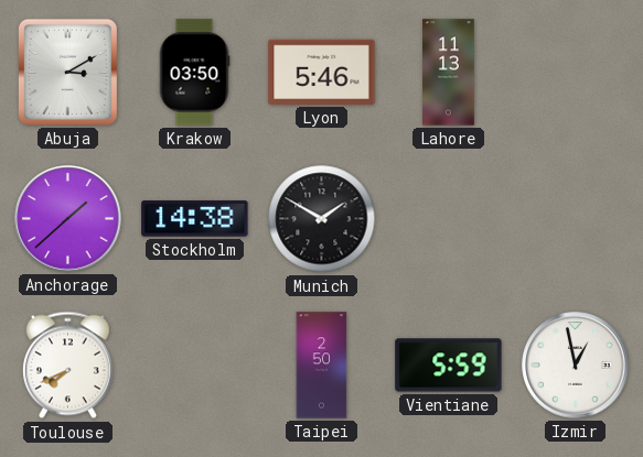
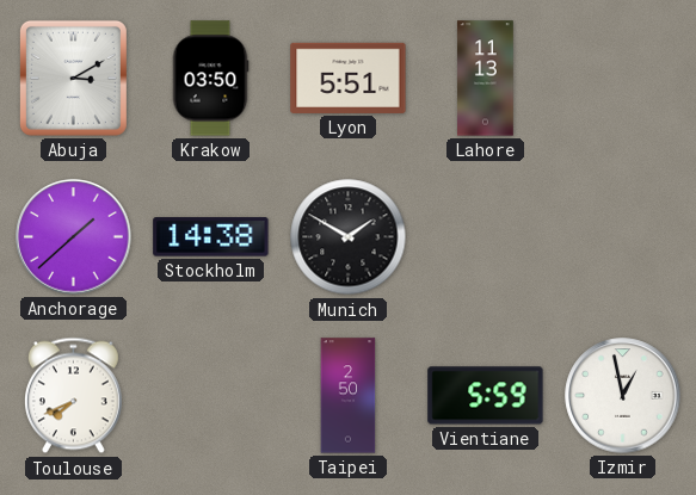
Lyon: 5:46 -> 5:51
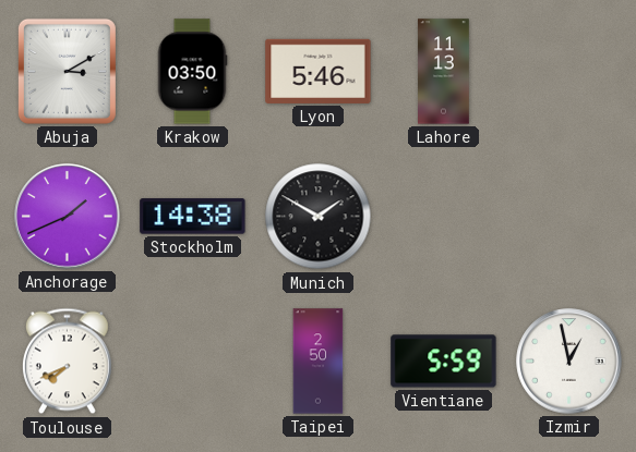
Lyon: 5:51 -> 5:46
Anchorage: 1:38 -> 1:41
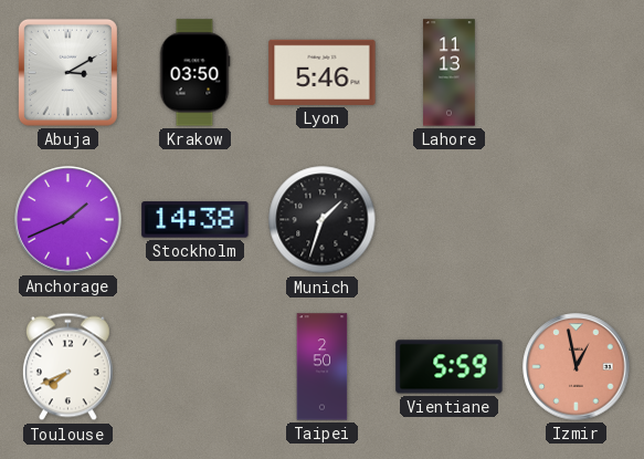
Munich: 1:50 -> 1:33
Izmir dial: white -> salmon
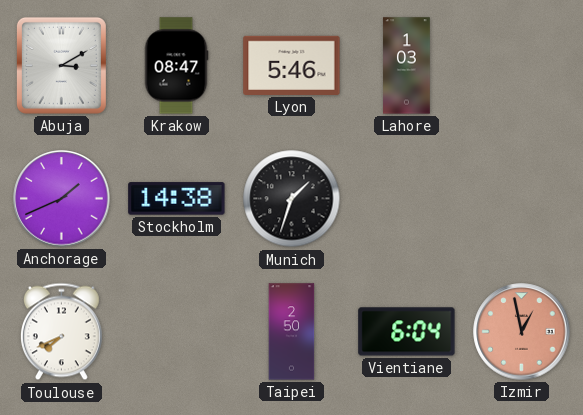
Krakow: 03:50 -> 08:47
Lahore: 11:13 -> 1:03
Vientiane: 5:59 -> 6:04
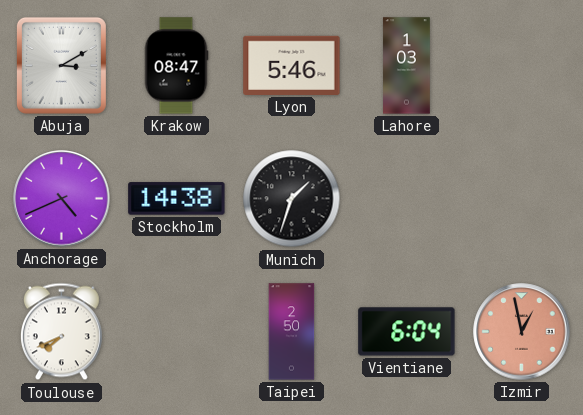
Anchorage: 1:41 -> 4:41
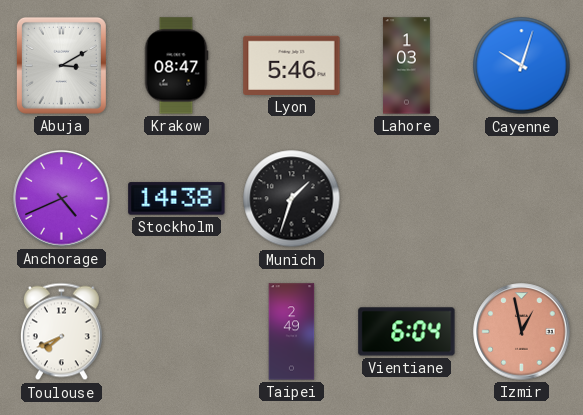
Cayenne: none -> 10:03
Taipei: 2:50 -> 2:49
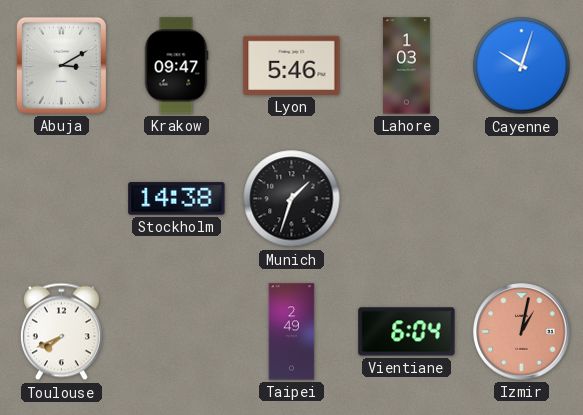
Krakow: 08:47 -> 09:47
Anchorage: 4:41 -> none
Izmir: 12:58 -> 1:02
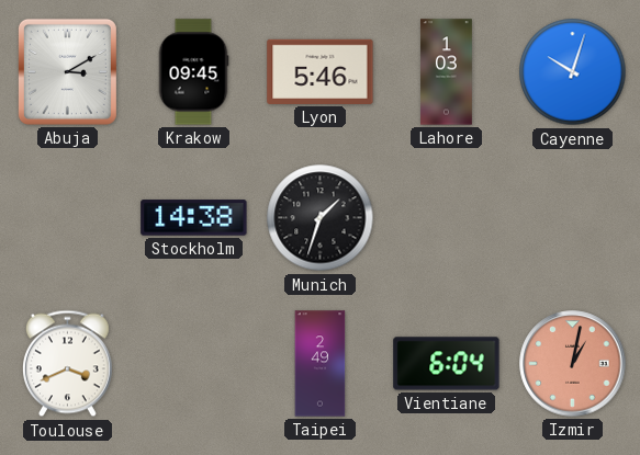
Krakow: 09:47 -> 09:45
Toulouse: 7:41 -> 3:41
